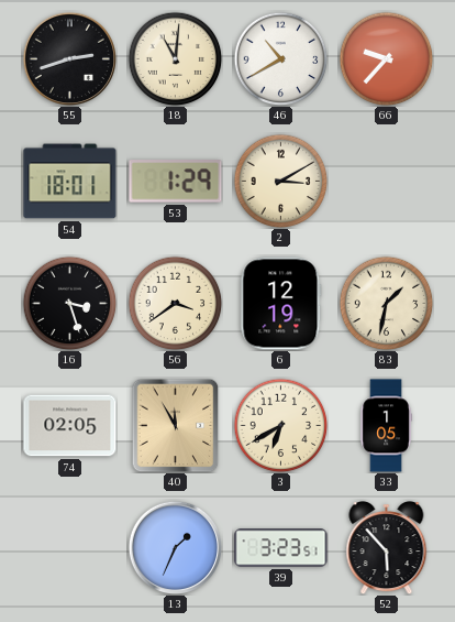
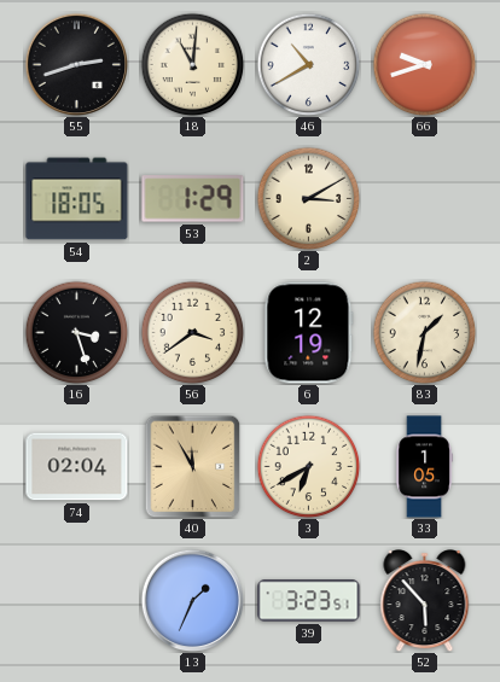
66: 9:37 -> 9:42
54: 18:01 -> 18:05
74: 02:05 -> 02:04
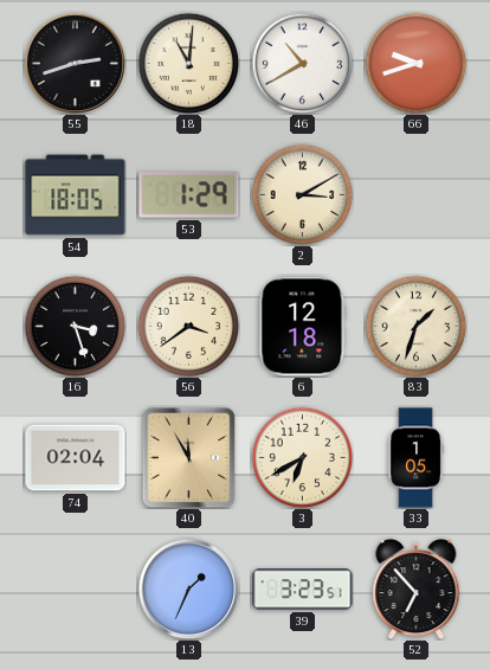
6: 12:19 -> 12:18
83: 1:32 -> 1:33
52: 5:53 -> 6:53
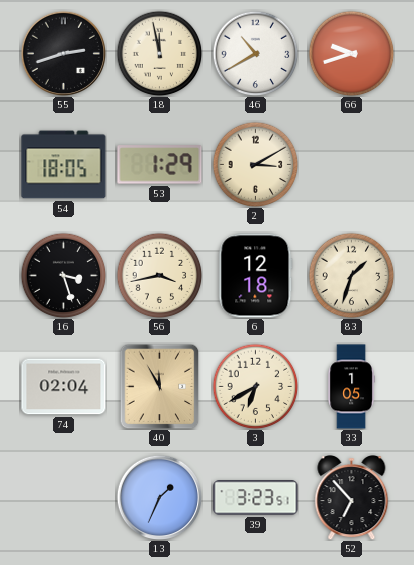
18: 11:01 -> 11:58
56: 3:39 -> 3:43
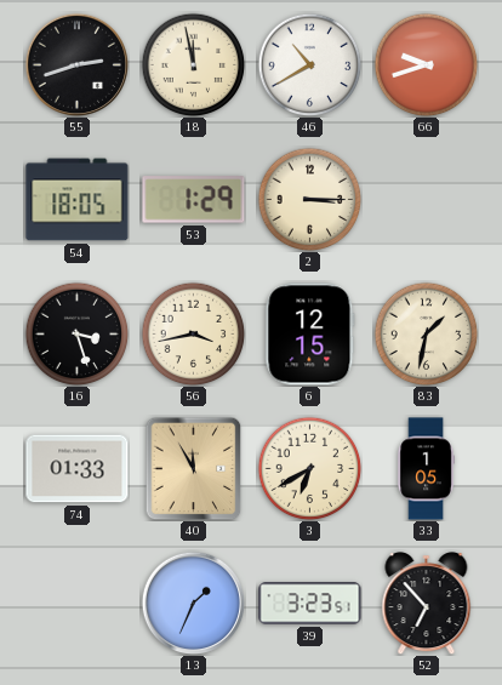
2: 3:10 -> 3:15
6: 12:18 -> 12:15
83: 1:33 -> 1:32
74: 02:04 -> 01:33
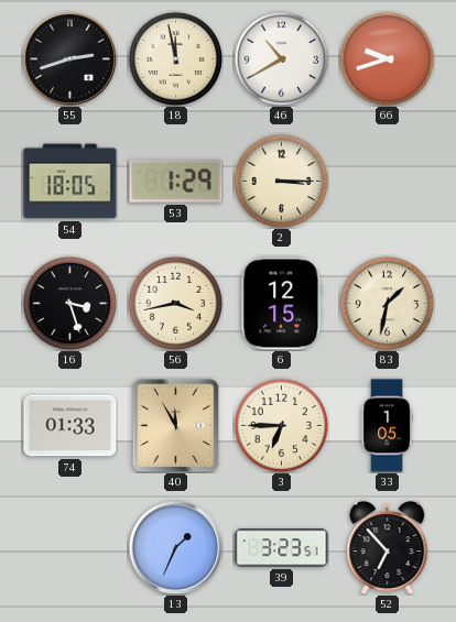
3: 6:40 -> 6:45
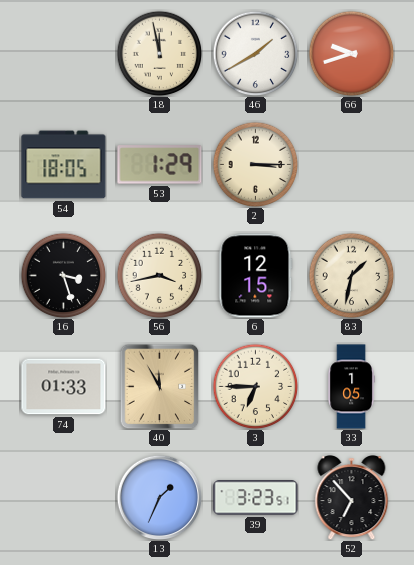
55: 2:42 -> none
46: 10:40 -> 1:40
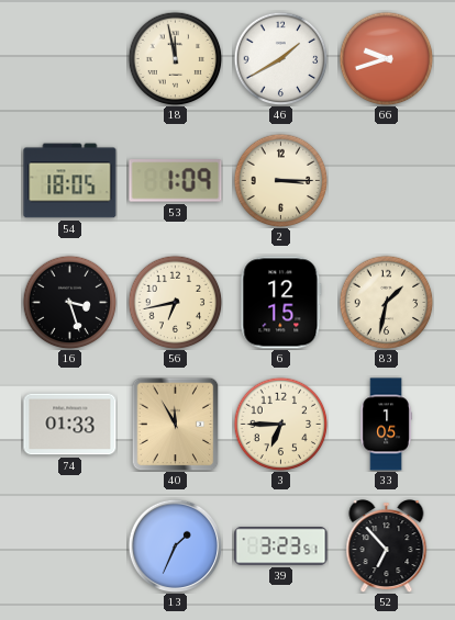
53: 1:29 -> 1:09
56: 3:43 -> 6:43
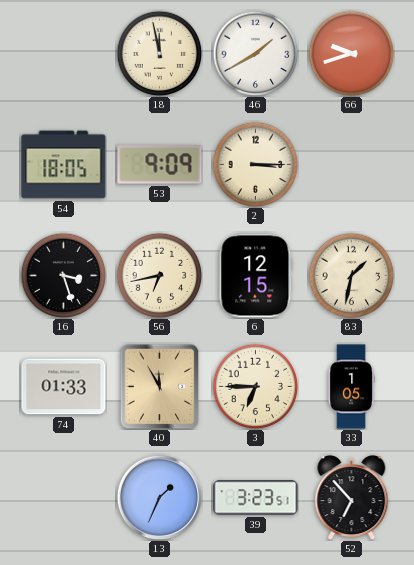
53: 1:09 -> 9:09
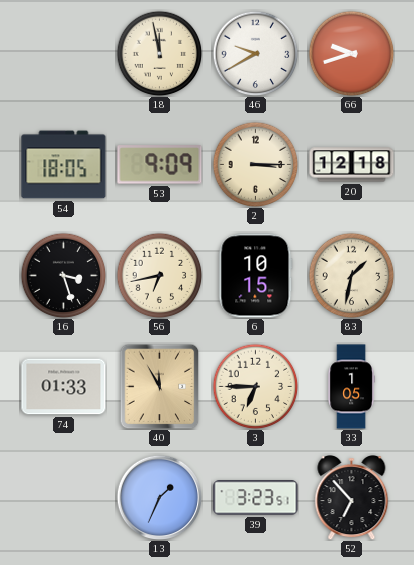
46: 1:40 -> 9:40
20: none -> 12:18
6: 12:15 -> 10:15
